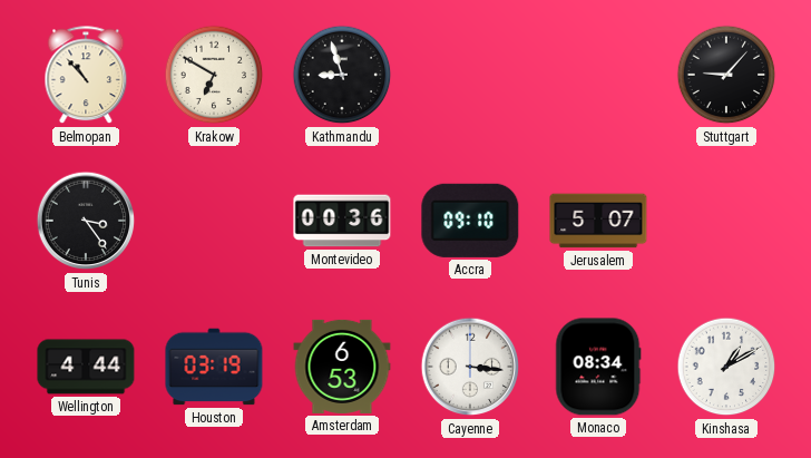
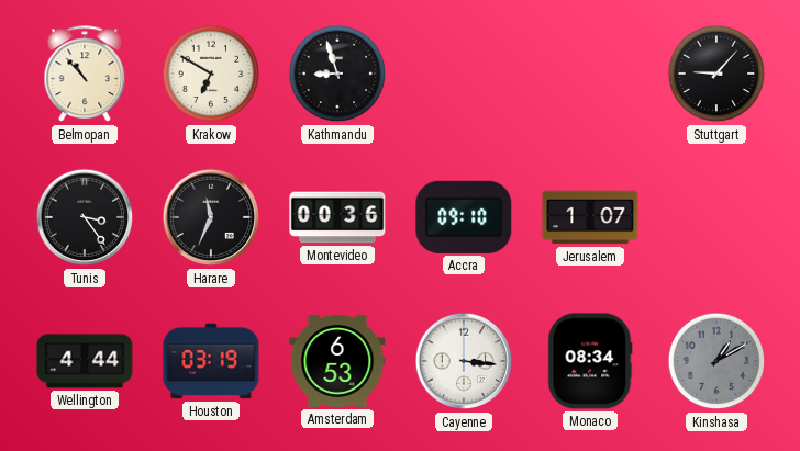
Harare: none -> 11:34
Jerusalem: 5:07 -> 1:07
Kinshasa dial: white -> grey
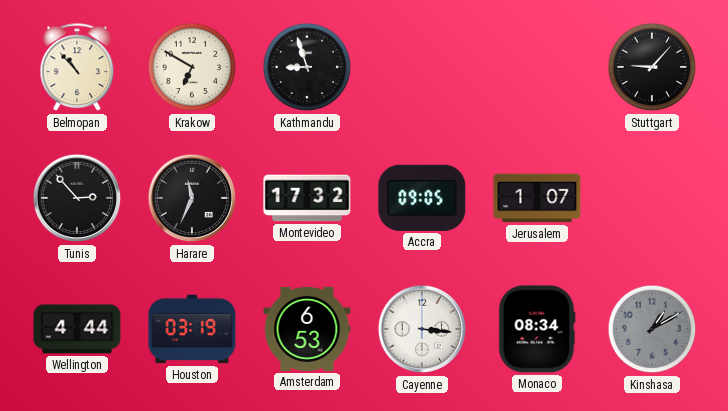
Tunis: 3:24 -> 2:53
Montevideo: 00:36 -> 17:32
Accra: 09:10 -> 09:05
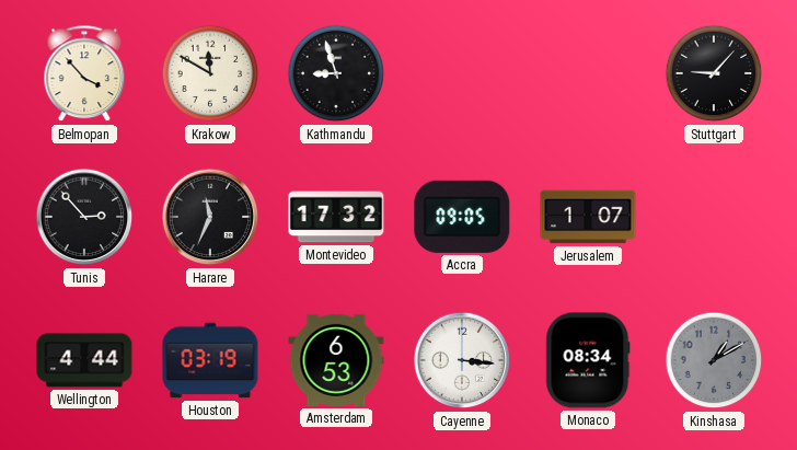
Belmopan: 10:53 -> 3:53
Krakow: 6:50 -> 11:50
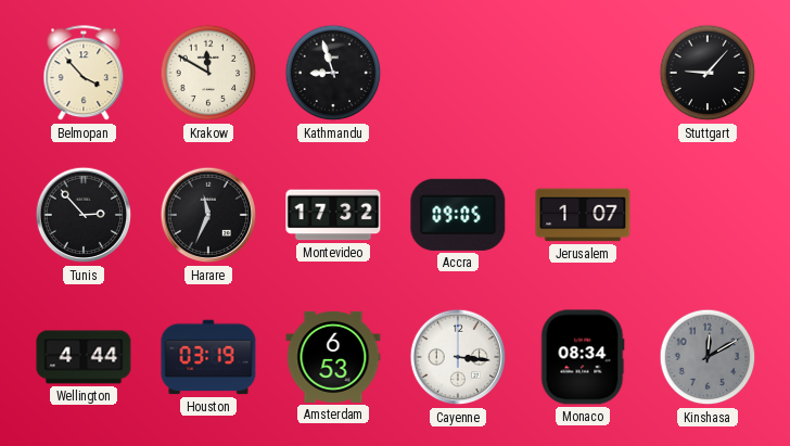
Kinshasa: 1:10 -> 12:10
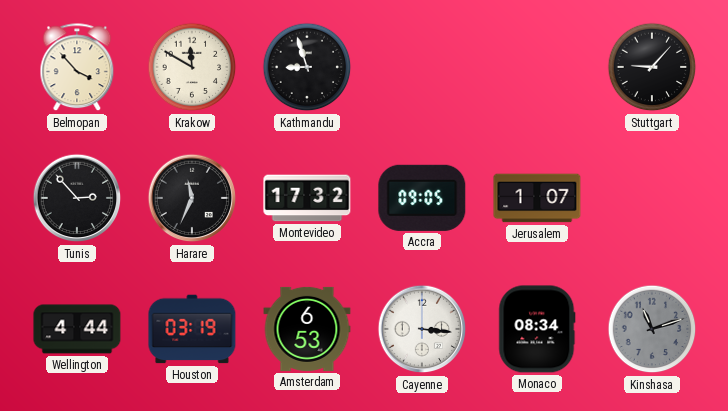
Kinshasa: 12:10 -> 11:12
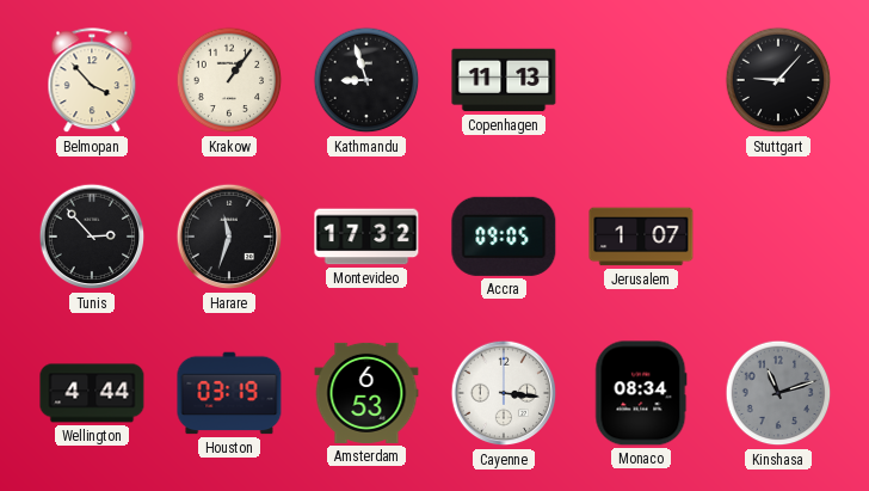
Krakow: 11:50 -> 1:06
Copenhagen: none -> 11:13
Harare: 11:34 -> 11:33
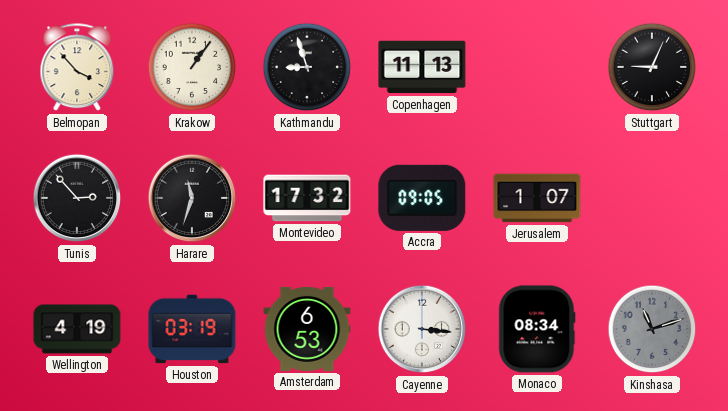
Stuttgart: 9:07 -> 9:04
Wellington: 4:44 -> 4:19
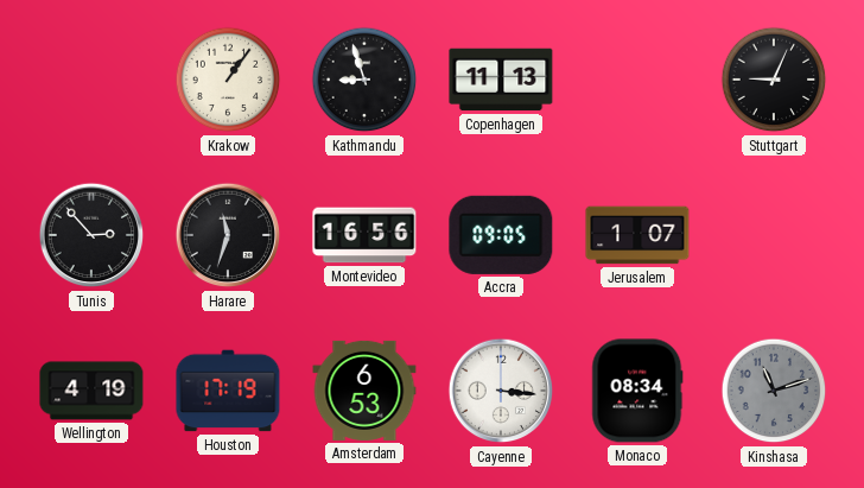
Belmopan: 3:53 -> none
Montevideo: 17:32 -> 16:56
Houston: 03:19 -> 17:19
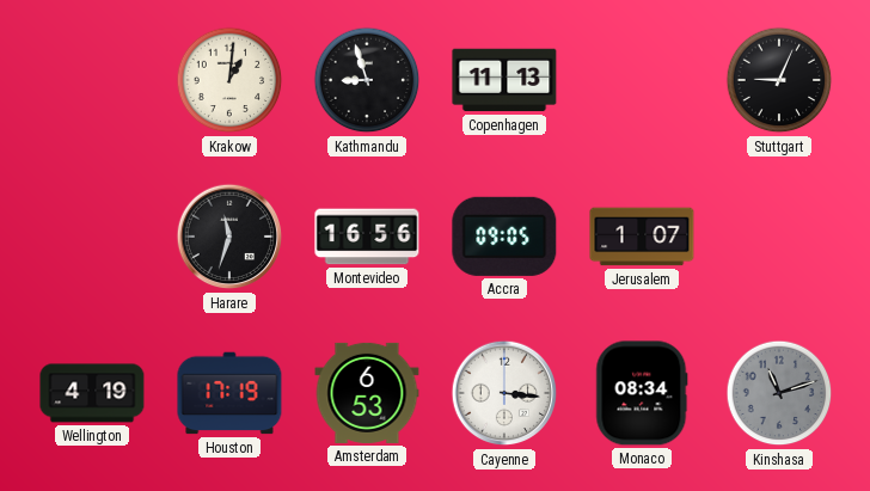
Krakow: 1:06 -> 1:01
Tunis: 2:53 -> none
